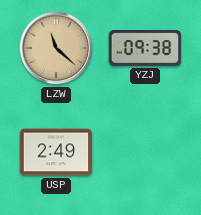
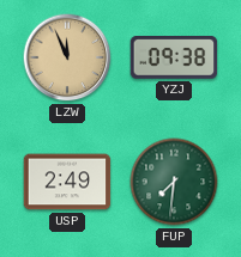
LZW: 11:22 -> 11:56
FUP: none -> 7:31
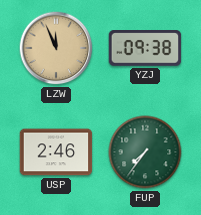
USP: 2:49 -> 2:46
FUP: 7:31 -> 7:36
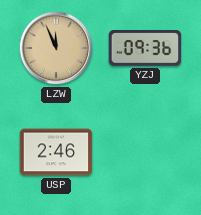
YZJ: 09:38 -> 09:36
FUP: 7:36 -> none
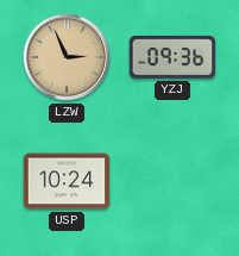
LZW: 11:56 -> 2:56
USP: 2:46 -> 10:24
